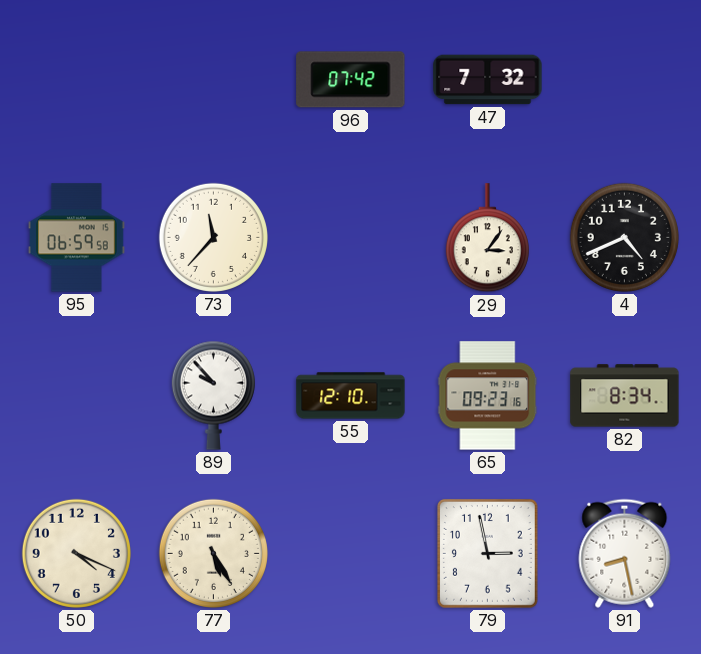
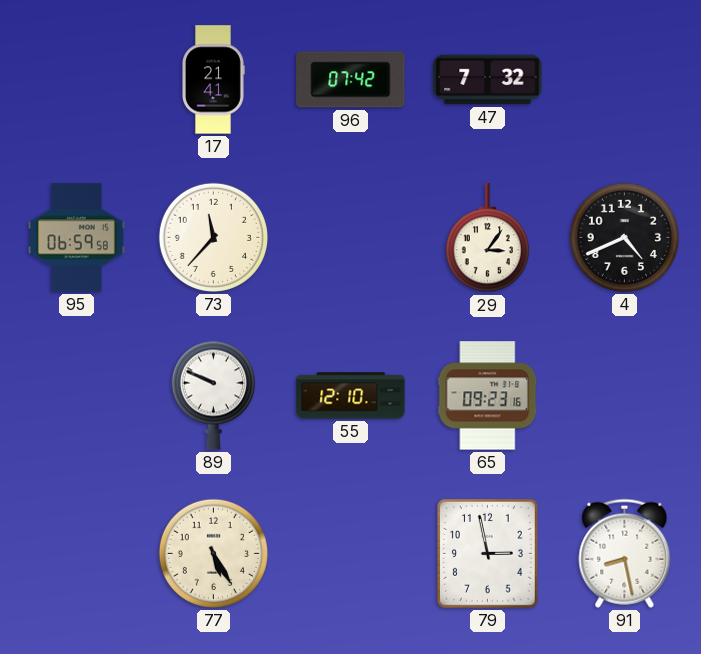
17: none -> 21:41
89: 9:53 -> 9:49
82: 8:34 -> none
50: 4:19 -> none
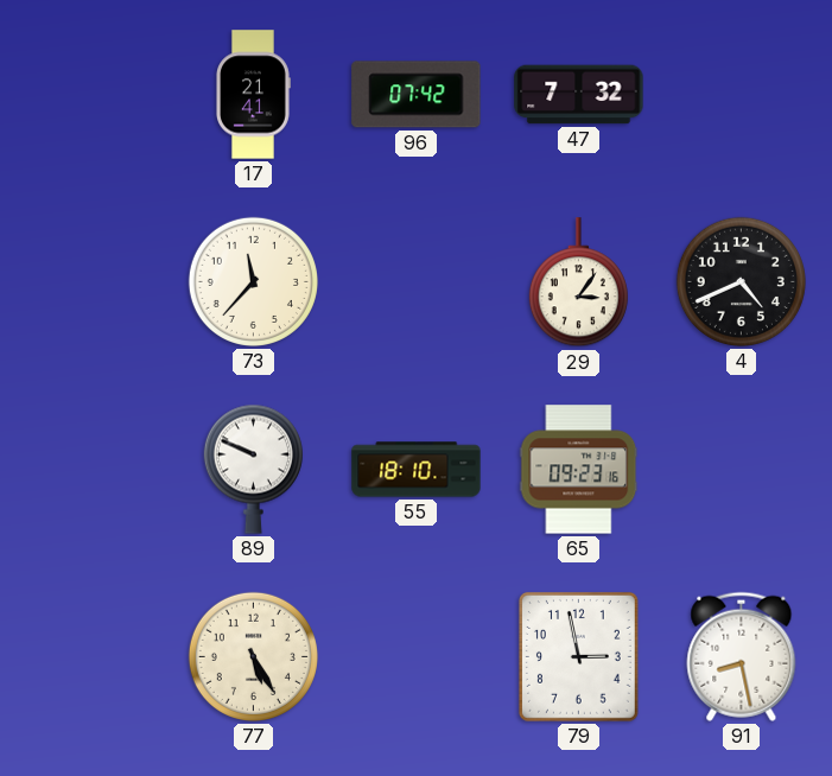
95: 06:59 -> none
55: 12:10 -> 18:10
